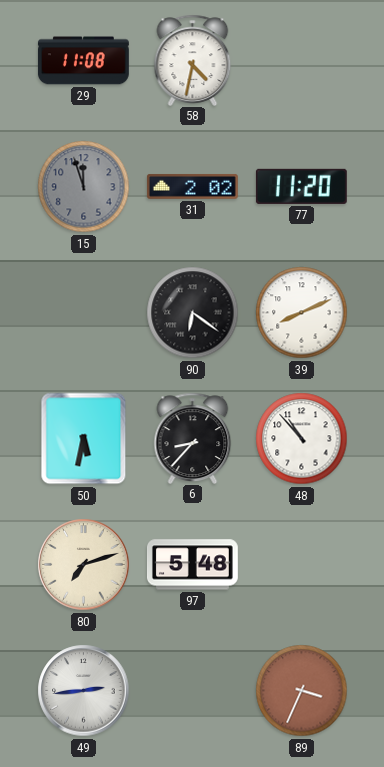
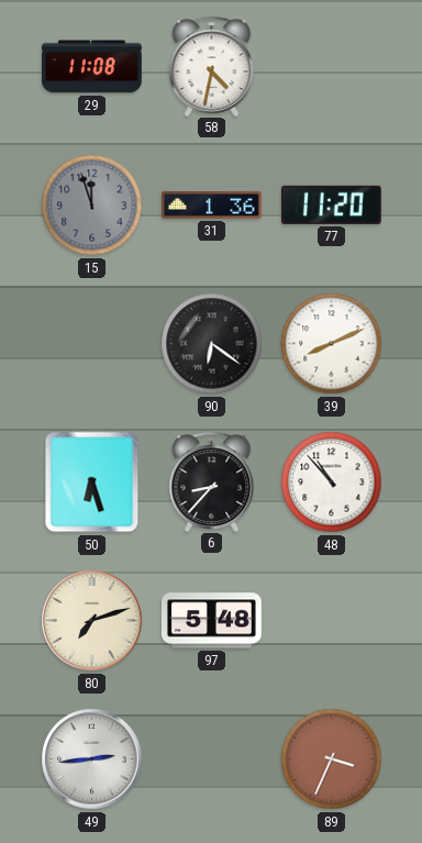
31: 2:02 -> 1:36
50: 5:32 -> 6:27
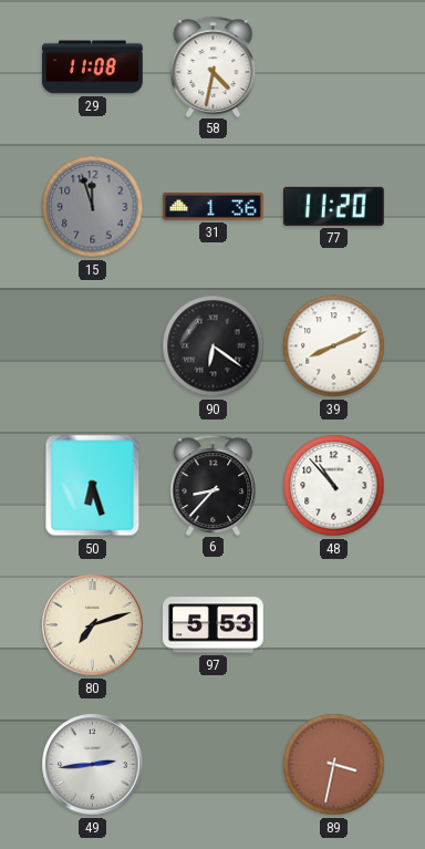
97: 5:48 -> 5:53
89: 3:34 -> 3:32
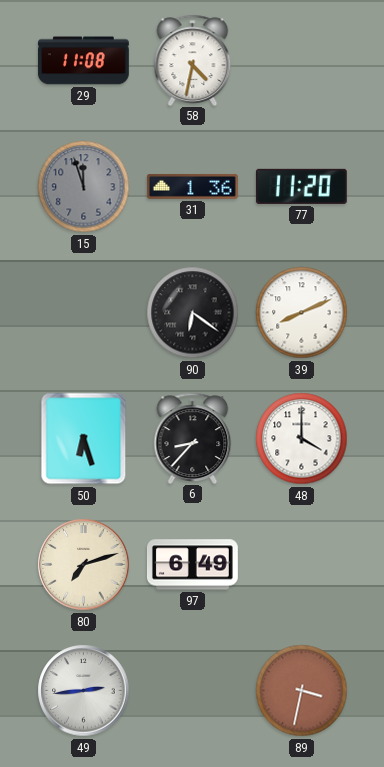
48: 10:53 -> 4:00
97: 5:53 -> 6:49
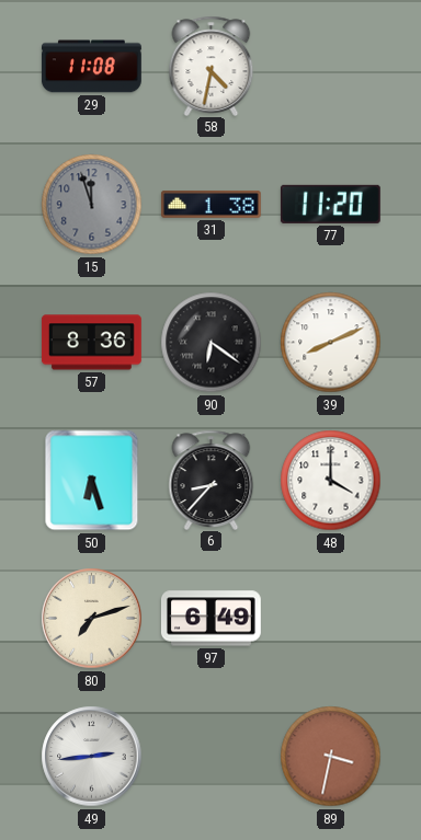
31: 1:36 -> 1:38
57: none -> 8:36
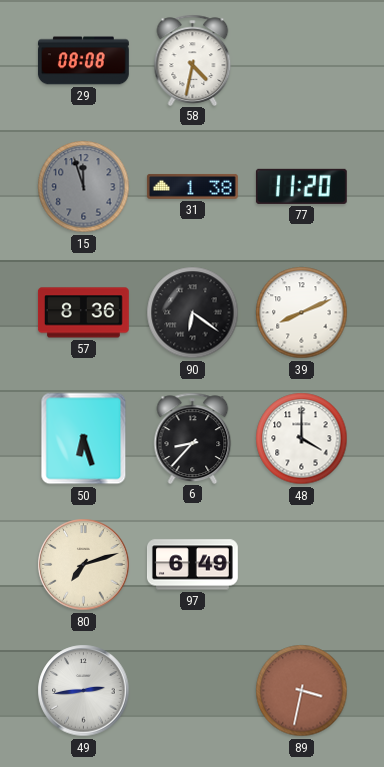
29: 11:08 -> 08:08
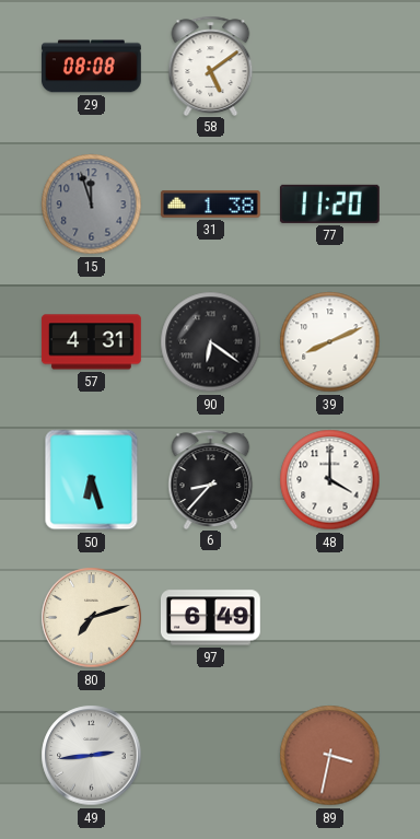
58: 4:32 -> 5:09
57: 8:36 -> 4:31
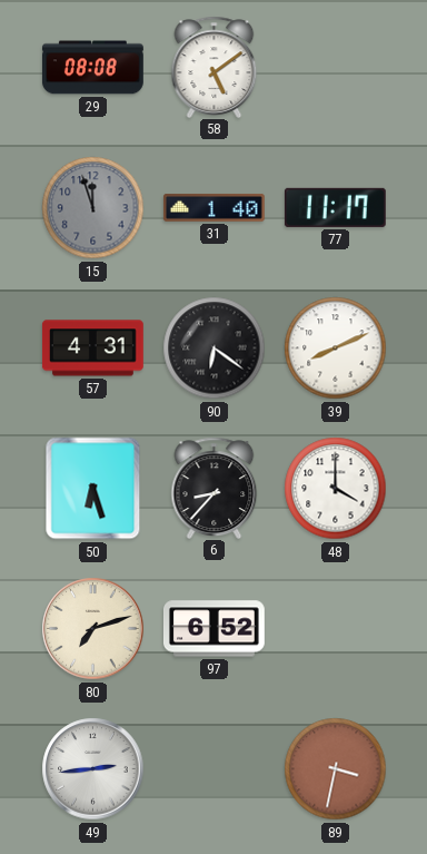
31: 1:38 -> 1:40
77: 11:20 -> 11:17
97: 6:49 -> 6:52
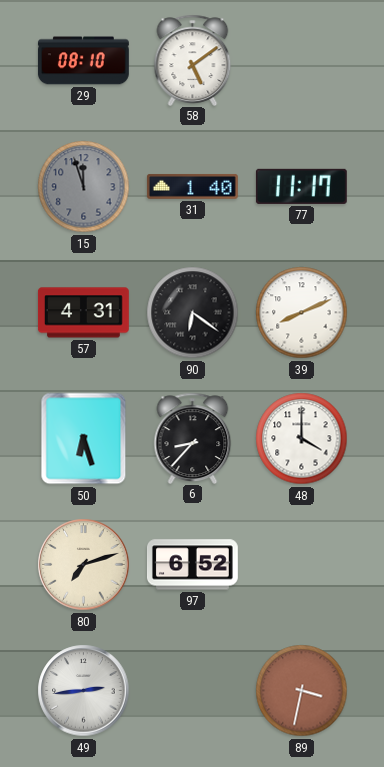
29: 08:08 -> 08:10
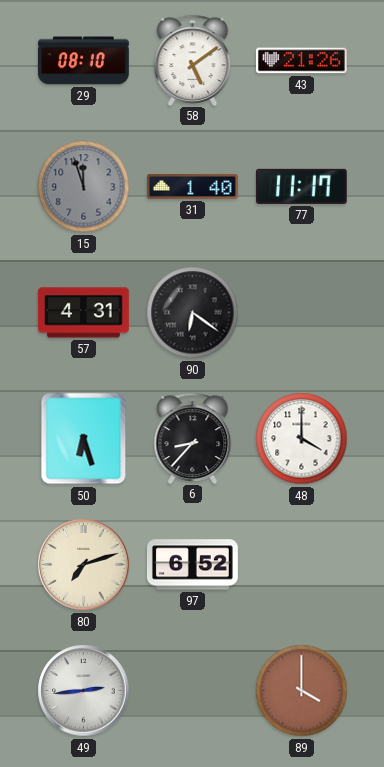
43: none -> 21:26
39: 8:11 -> none
89: 3:32 -> 4:00
